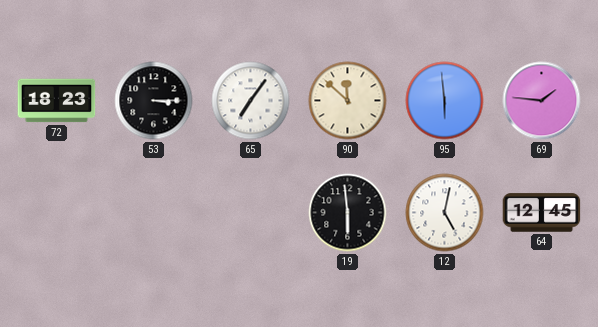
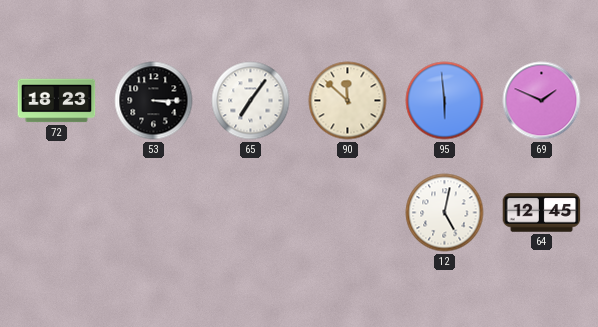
69: 1:46 -> 1:49
19: 5:59 -> none
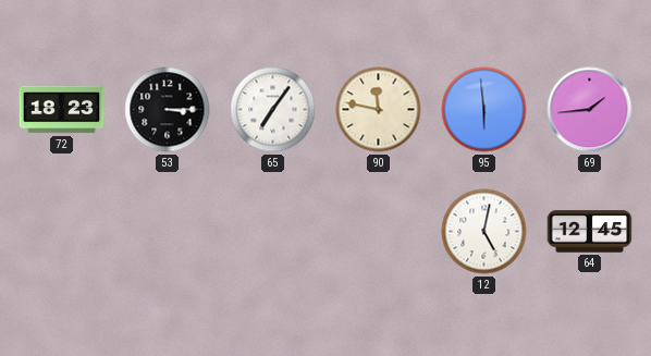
90: 11:52 -> 11:47
69: 1:49 -> 1:44
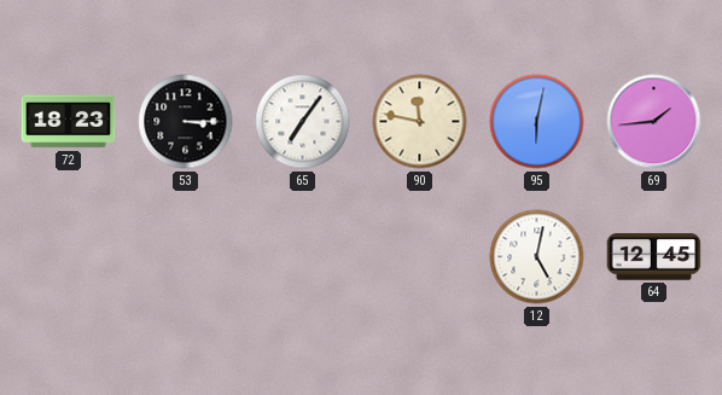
95: 5:59 -> 6:02
